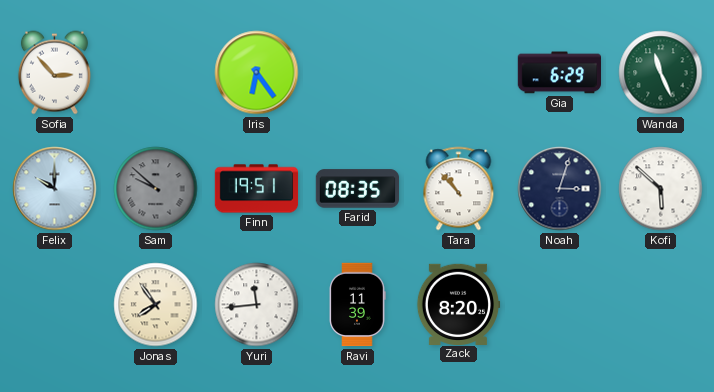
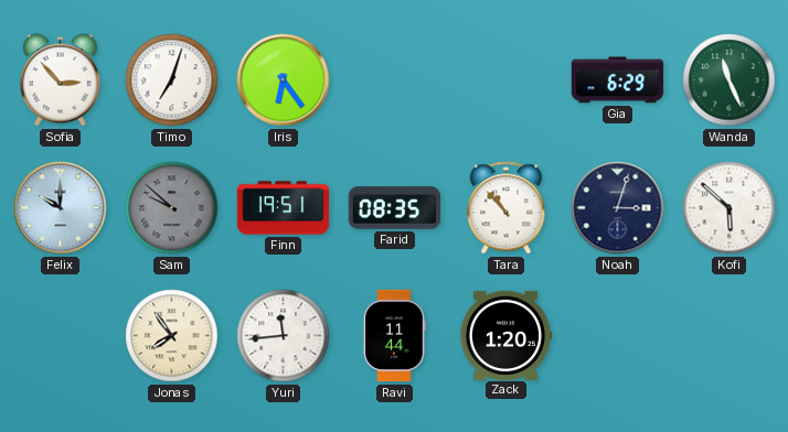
Timo: none -> 7:03
Ravi: 11:39 -> 11:44
Zack: 8:20 -> 1:20
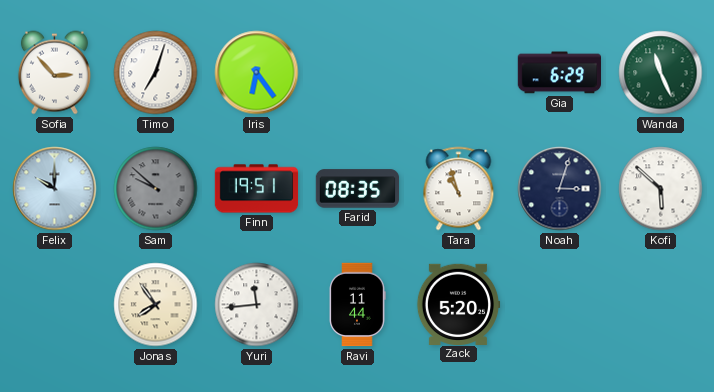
Tara: 10:53 -> 10:57
Zack: 1:20 -> 5:20
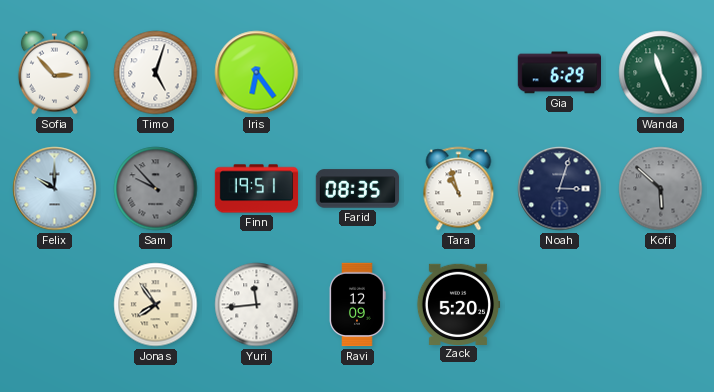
Timo: 7:03 -> 5:03
Sam: 9:52 -> 9:53
Kofi dial: white -> grey
Ravi: 11:44 -> 12:09
